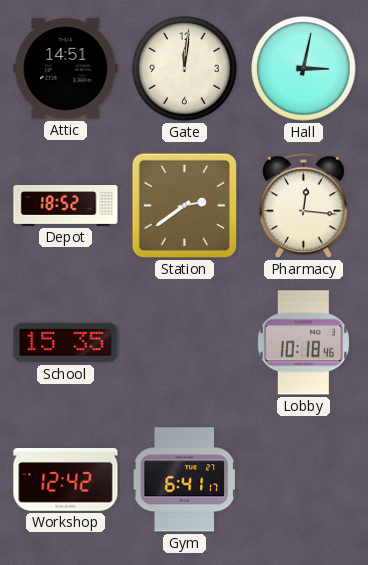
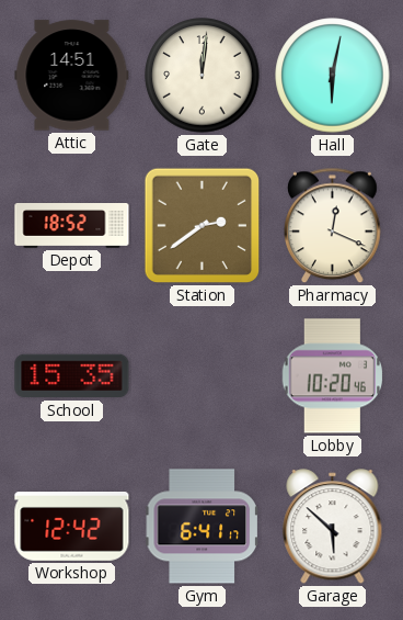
Hall: 3:02 -> 6:02
Pharmacy: 12:16 -> 12:19
Lobby: 10:18 -> 10:20
Garage: none -> 5:52
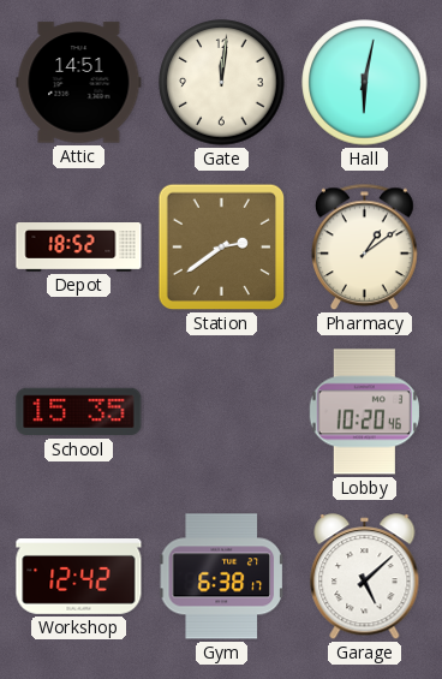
Pharmacy: 12:19 -> 1:09
Gym: 6:41 -> 6:38
Garage: 5:52 -> 5:08
